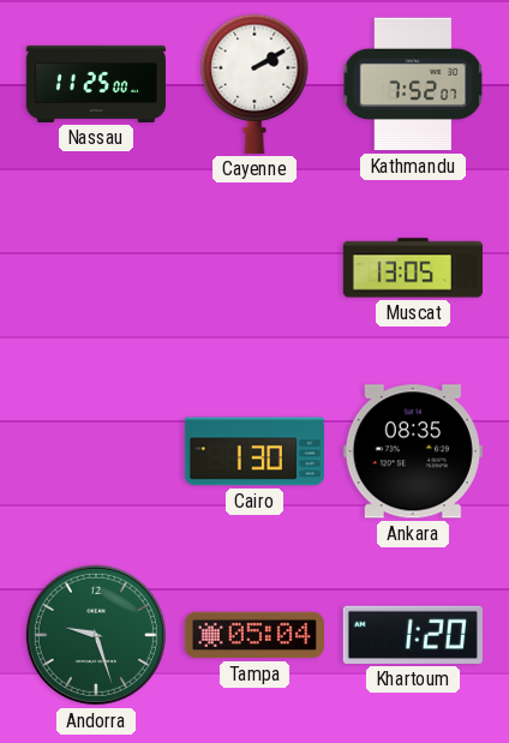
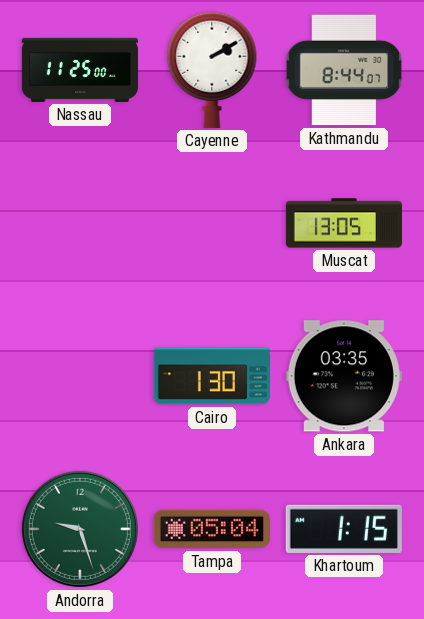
Kathmandu: 7:52 -> 8:44
Ankara: 08:35 -> 03:35
Khartoum: 1:20 -> 1:15
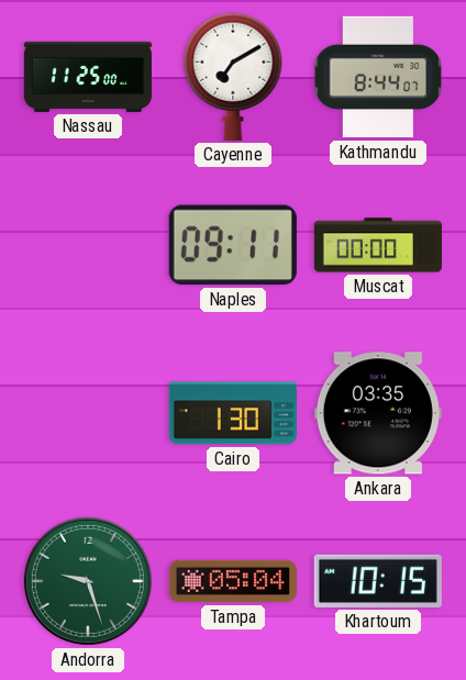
Cayenne: 2:10 -> 7:10
Naples: none -> 09:11
Muscat: 13:05 -> 00:00
Khartoum: 1:15 -> 10:15
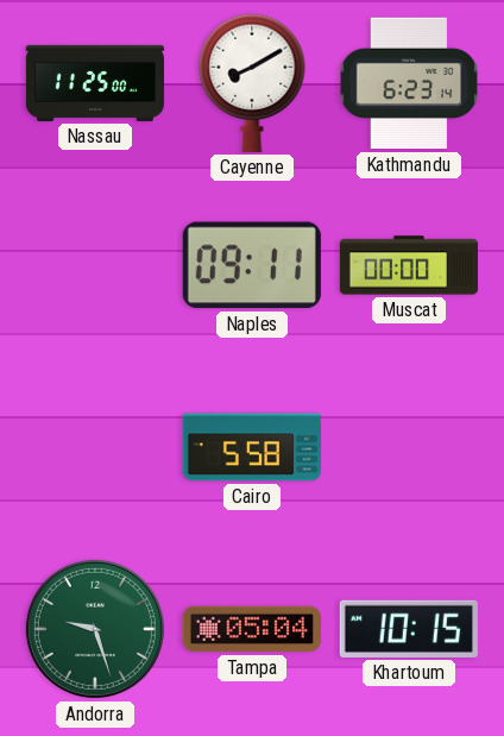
Cayenne: 7:10 -> 8:10
Kathmandu: 8:44 -> 6:23
Cairo: 1:30 -> 5:58
Ankara: 03:35 -> none
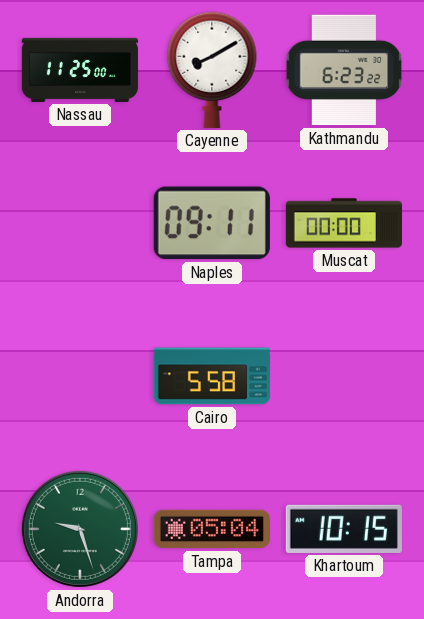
Kathmandu: 6:23:14 -> 6:23:22
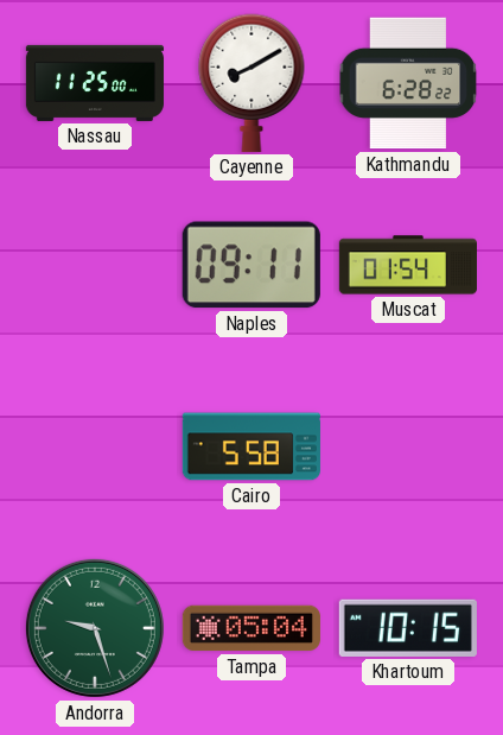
Kathmandu: 6:23 -> 6:28
Muscat: 00:00 -> 01:54
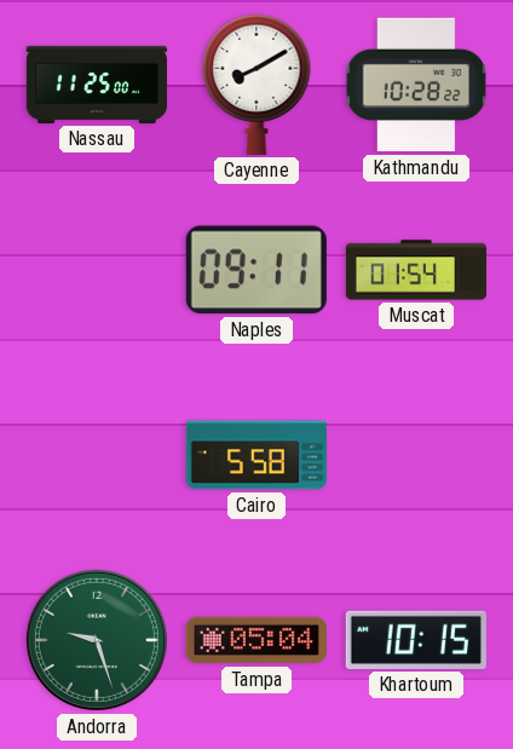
Kathmandu: 6:28 -> 10:28
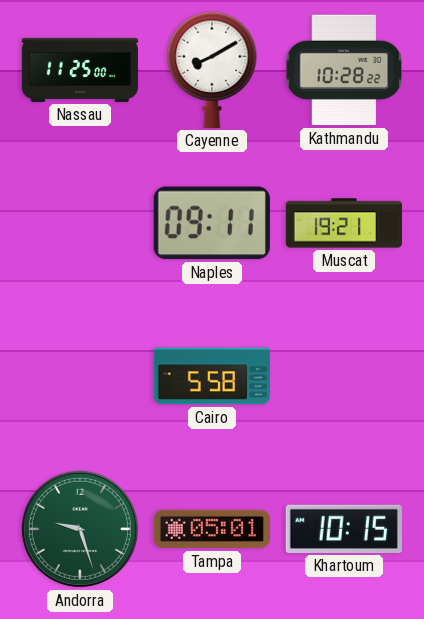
Muscat: 01:54 -> 19:21
Tampa: 05:04 -> 05:01
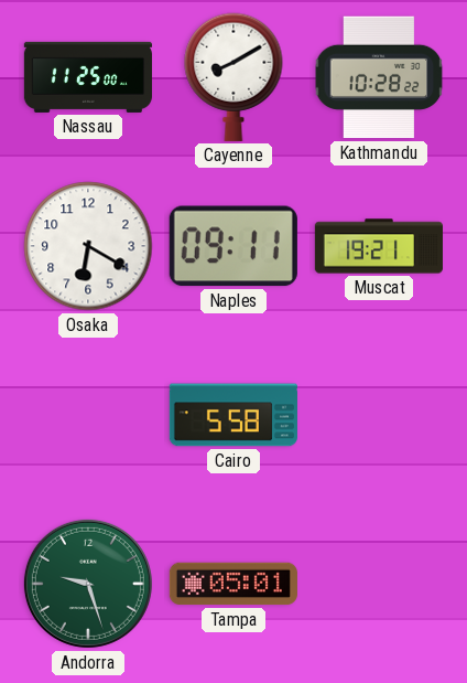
Osaka: none -> 6:20
Khartoum: 10:15 -> none
